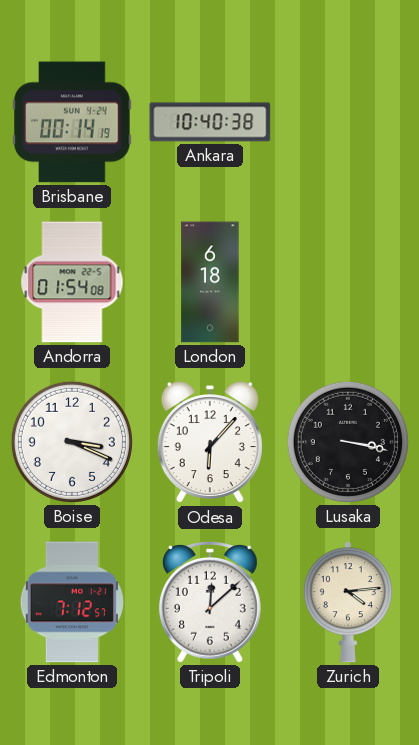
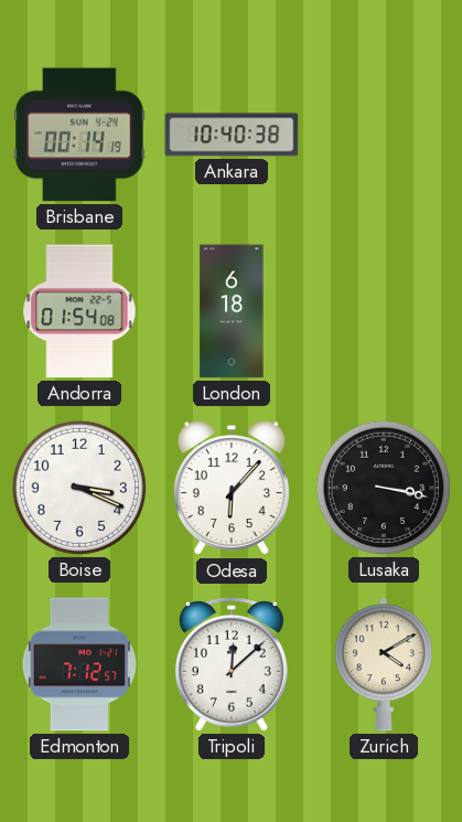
Zurich: 4:14 -> 4:10
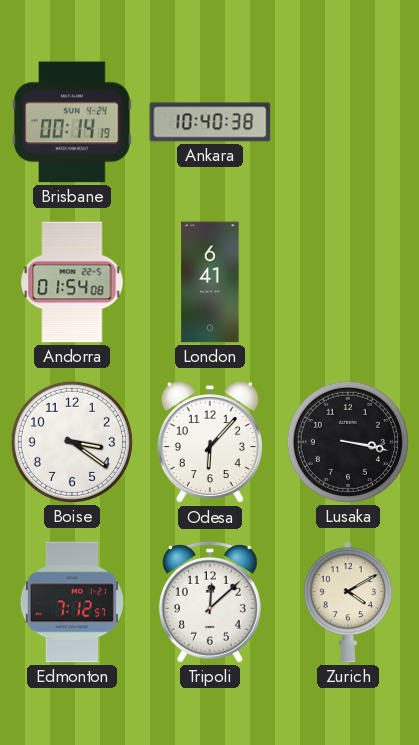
London: 6:18 -> 6:41
Boise: 3:19 -> 3:21
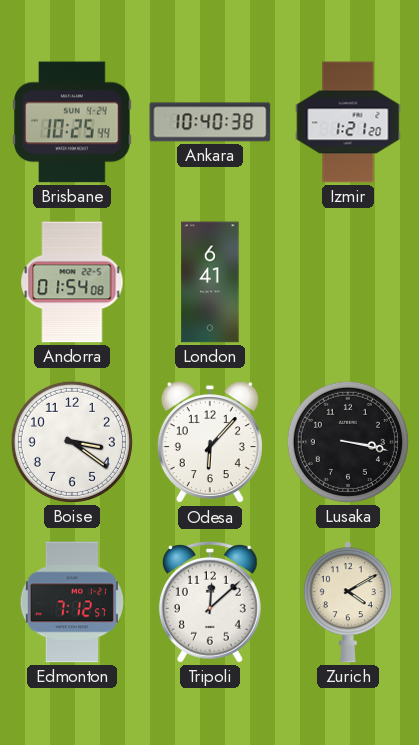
Brisbane: 00:14 -> 10:25
Izmir: none -> 1:21
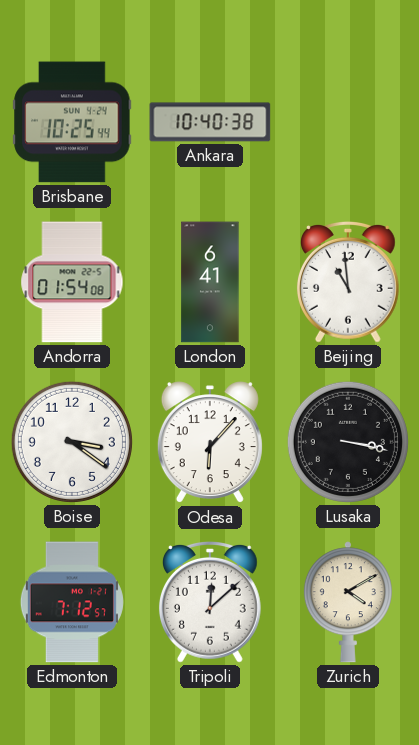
Izmir: 1:21 -> none
Beijing: none -> 10:59
